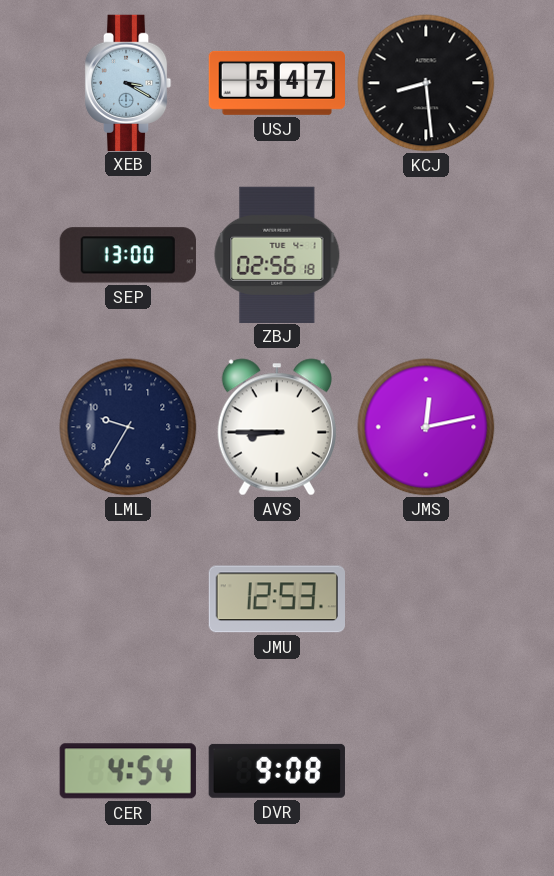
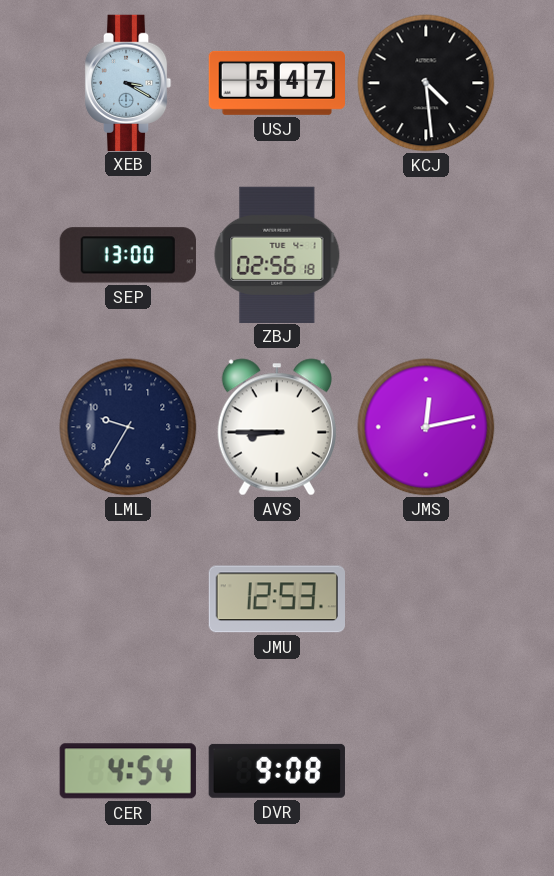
KCJ: 8:29 -> 4:29
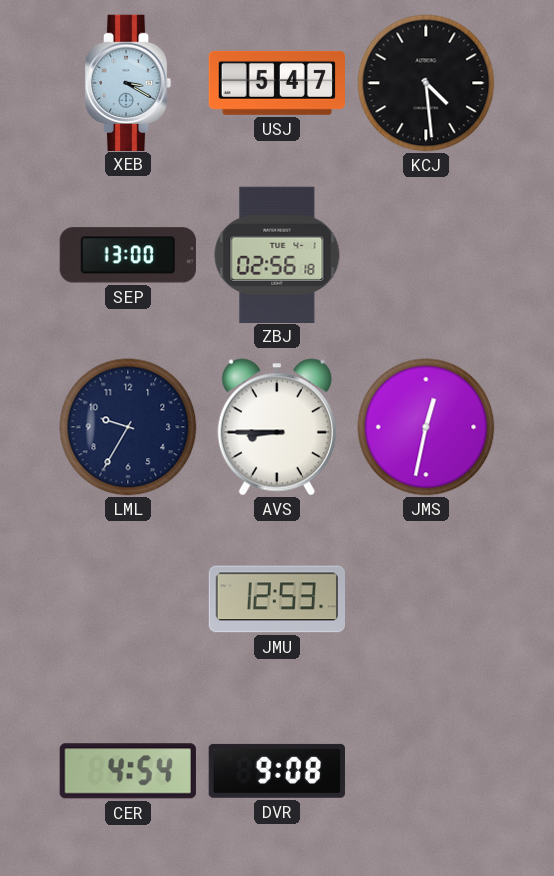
JMS: 12:13 -> 12:32
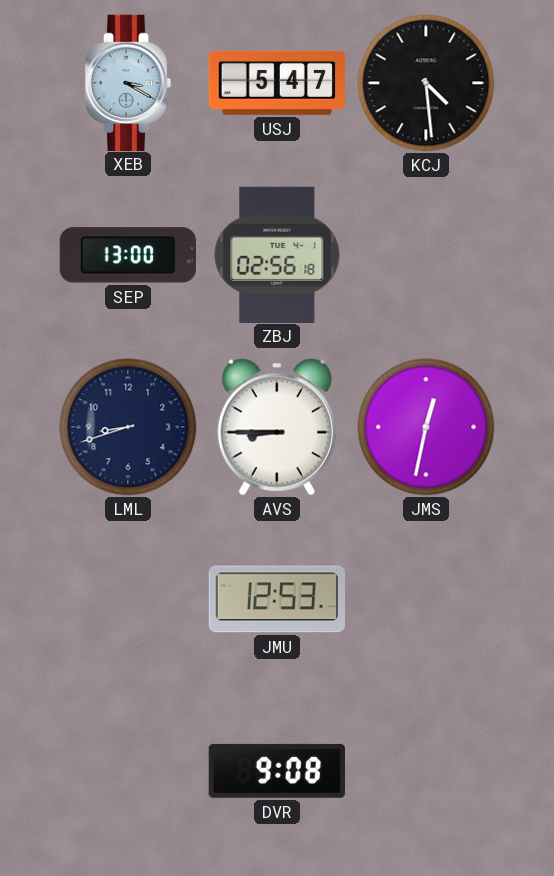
LML: 9:35 -> 8:42
CER: 4:54 -> none
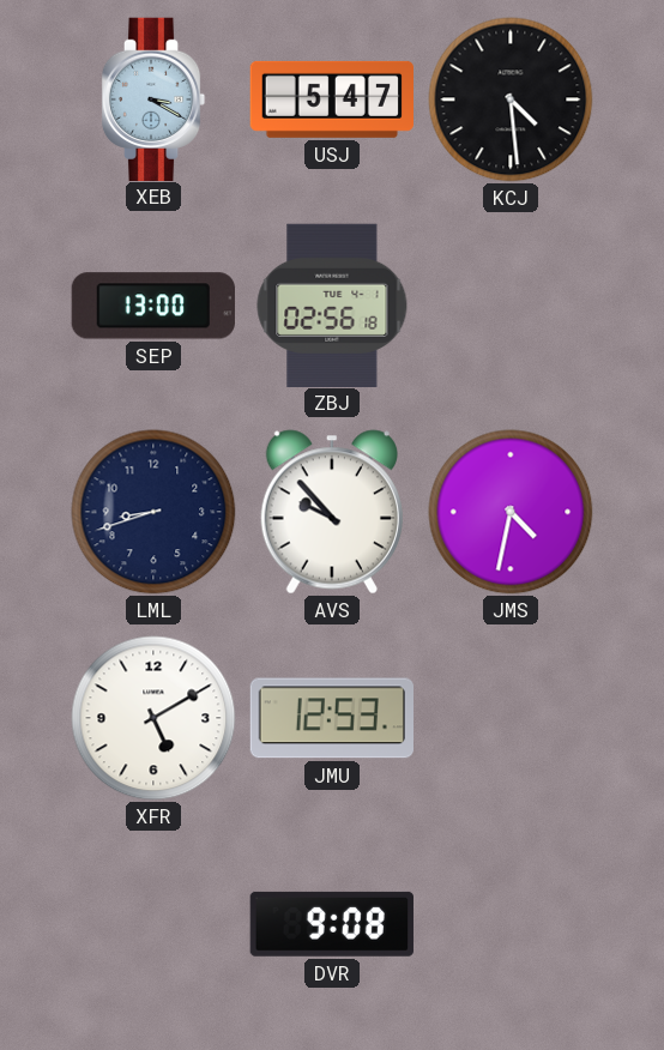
AVS: 8:45 -> 9:53
JMS: 12:32 -> 4:32
XFR: none -> 5:10
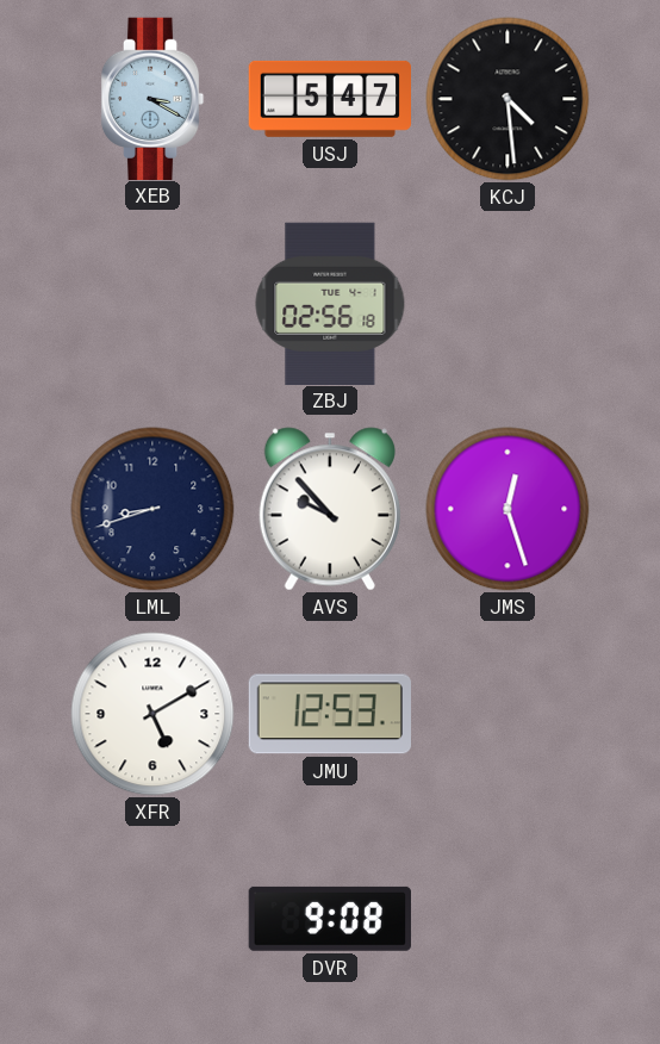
SEP: 13:00 -> none
JMS: 4:32 -> 12:27
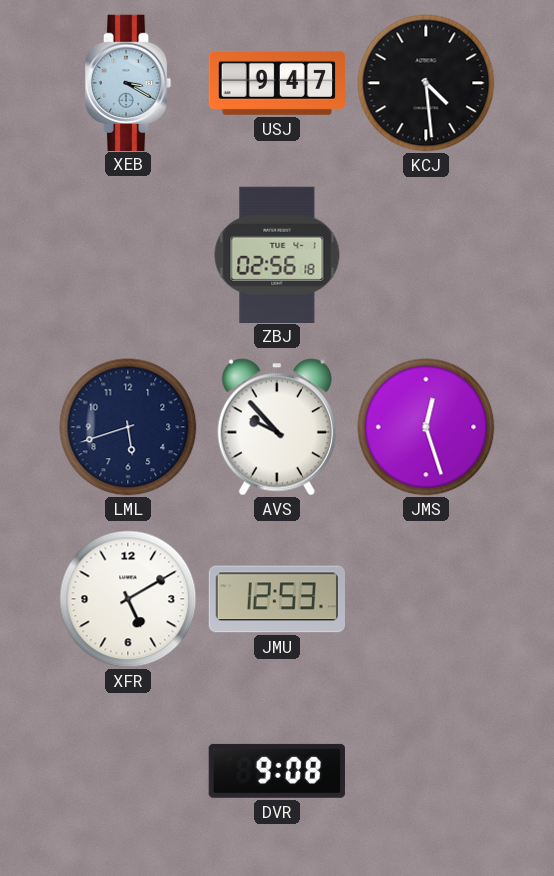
USJ: 5:47 -> 9:47
LML: 8:42 -> 5:42
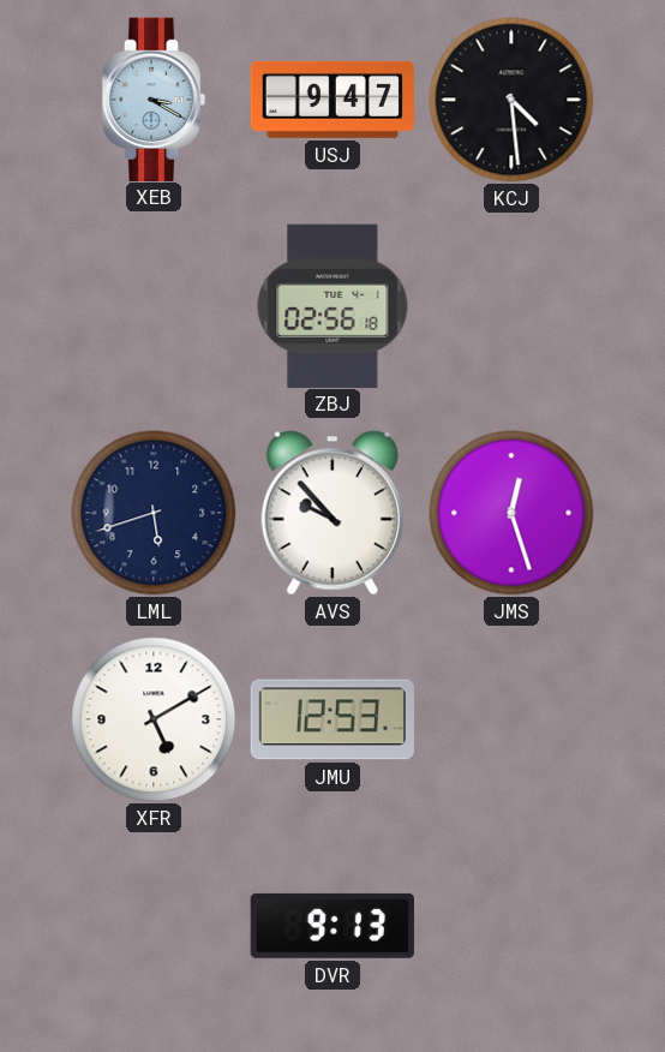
DVR: 9:08 -> 9:13
